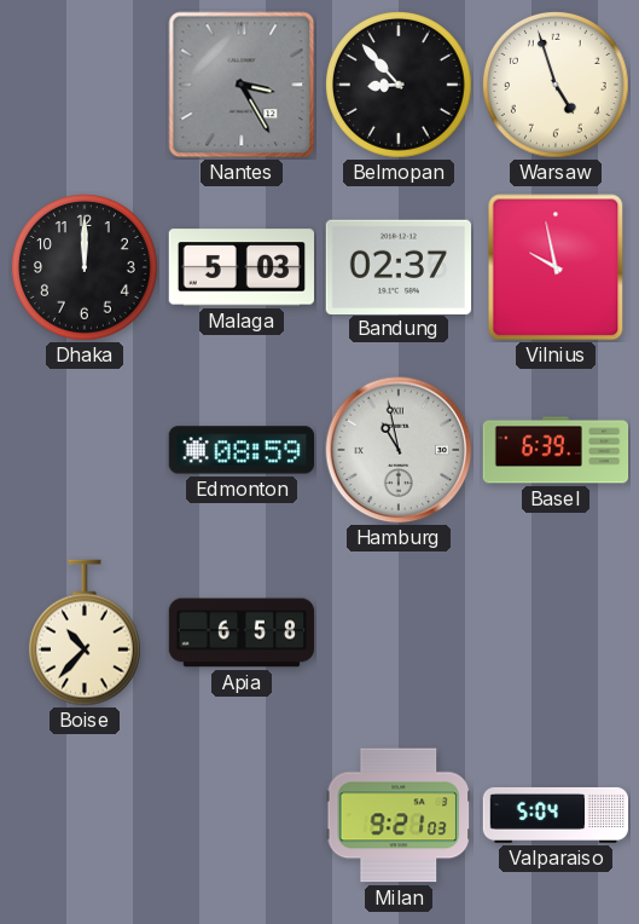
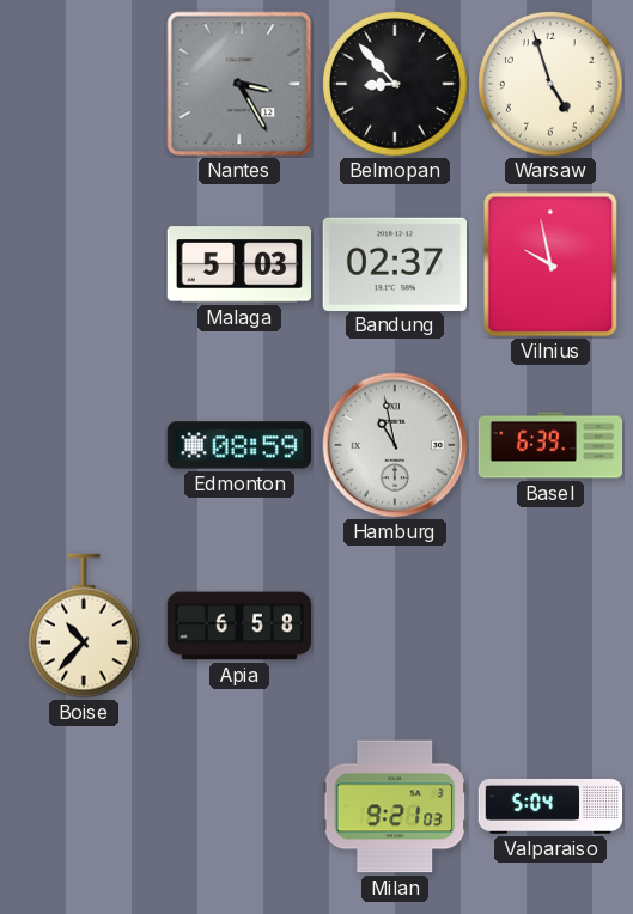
Dhaka: 12:00 -> none
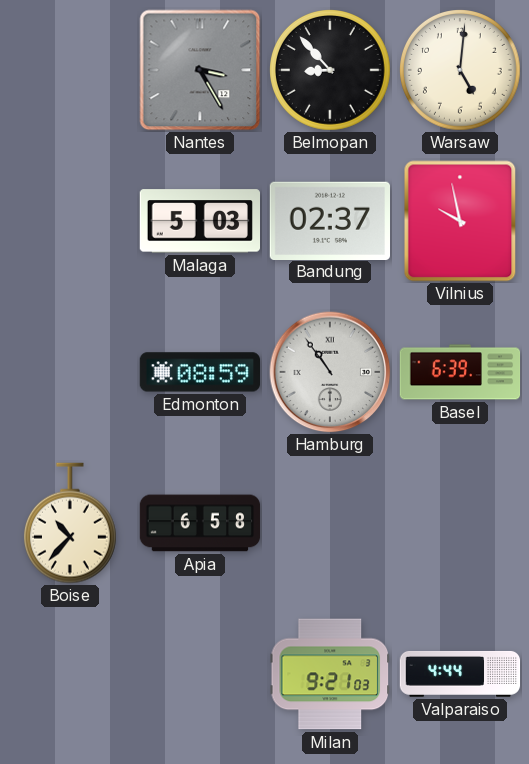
Warsaw: 4:57 -> 5:01
Hamburg: 10:58 -> 10:54
Valparaiso: 5:04 -> 4:44
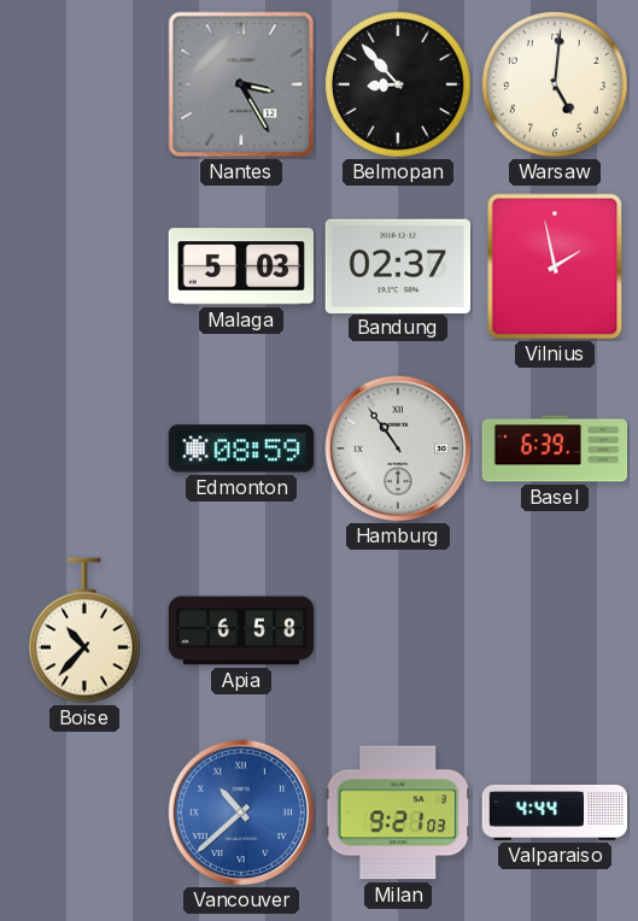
Vilnius: 9:58 -> 1:58
Vancouver: none -> 10:38
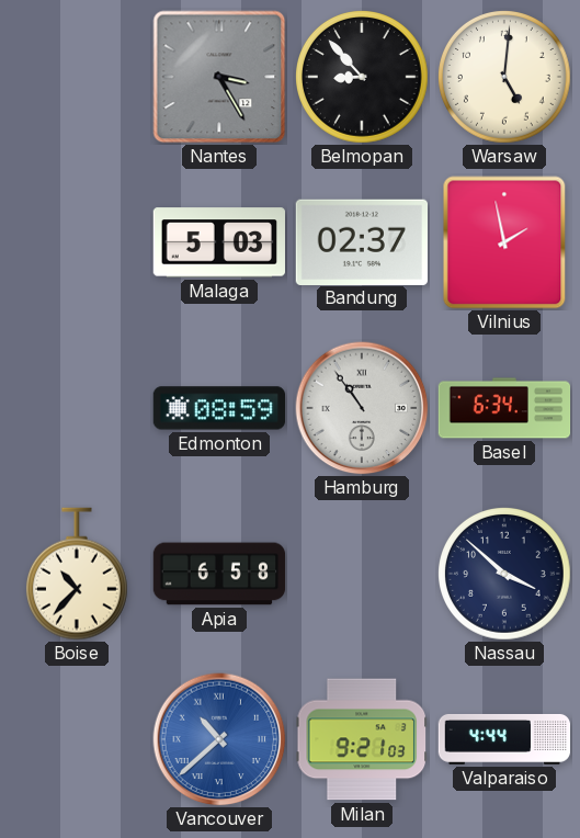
Basel: 6:39 -> 6:34
Nassau: none -> 3:52
